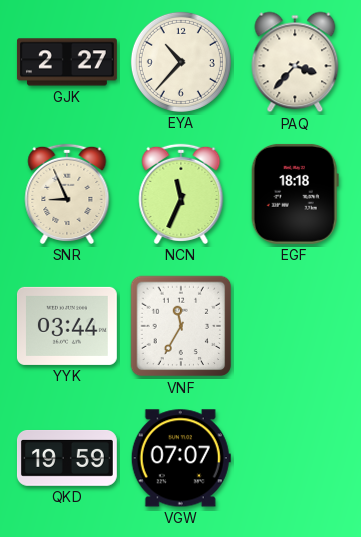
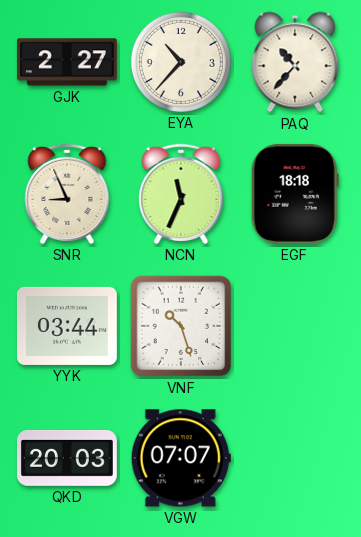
PAQ: 3:37 -> 10:37
VNF: 11:35 -> 10:27
QKD: 19:59 -> 20:03
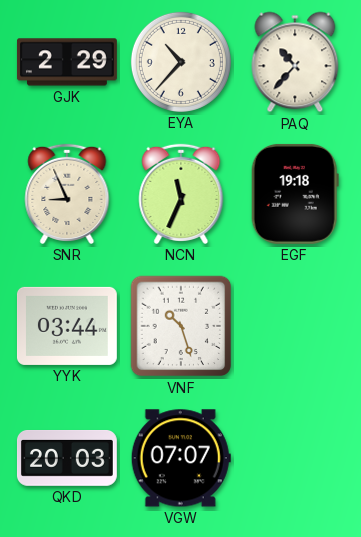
GJK: 2:27 -> 2:29
EGF: 18:18 -> 19:18
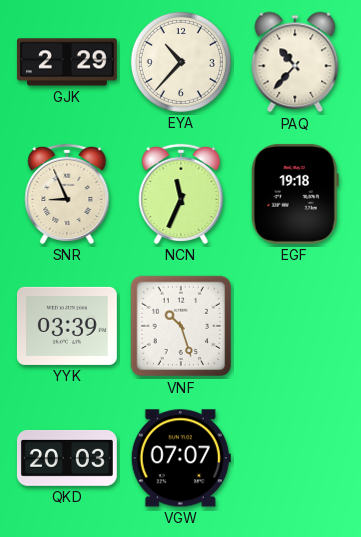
YYK: 03:44 -> 03:39
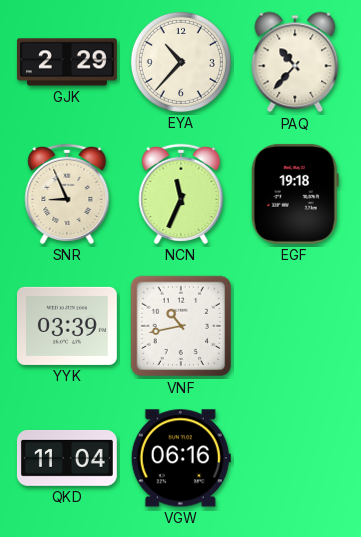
VNF: 10:27 -> 10:43
QKD: 20:03 -> 11:04
VGW: 07:07 -> 06:16
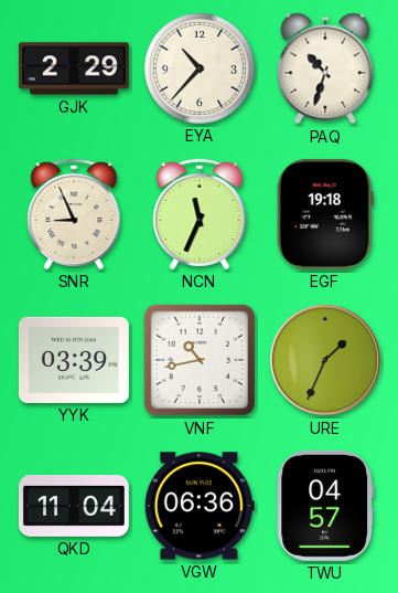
PAQ: 10:37 -> 10:33
URE: none -> 1:34
VGW: 06:16 -> 06:36
TWU: none -> 04:57
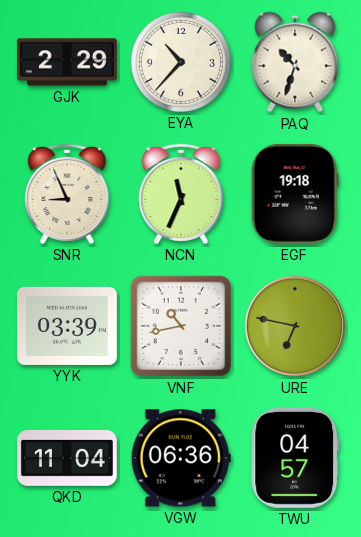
URE: 1:34 -> 6:47
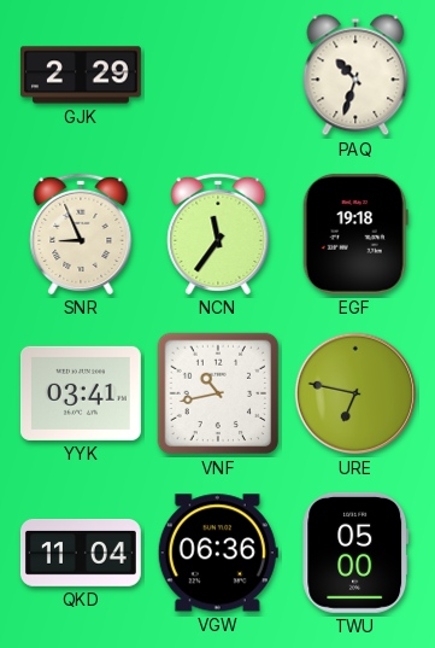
EYA: 10:37 -> none
NCN: 11:34 -> 11:36
YYK: 03:39 -> 03:41
TWU: 04:57 -> 05:00
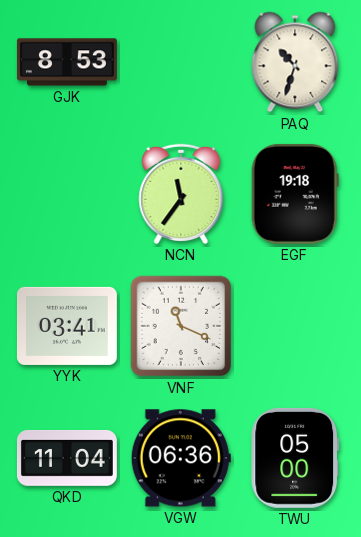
GJK: 2:29 -> 8:53
SNR: 8:56 -> none
VNF: 10:43 -> 11:19
URE: 6:47 -> none
